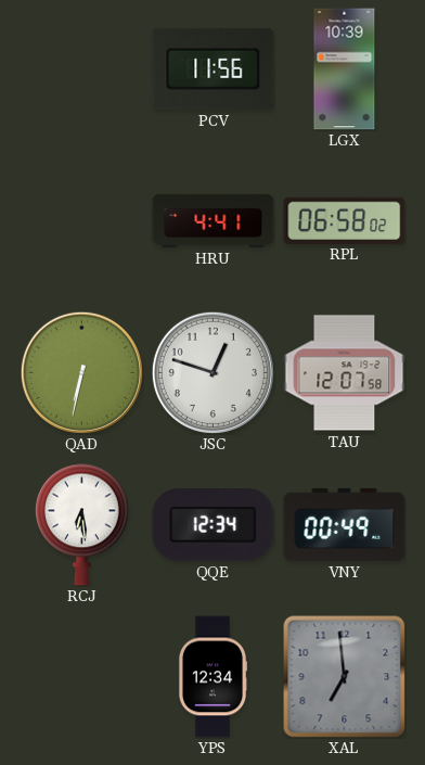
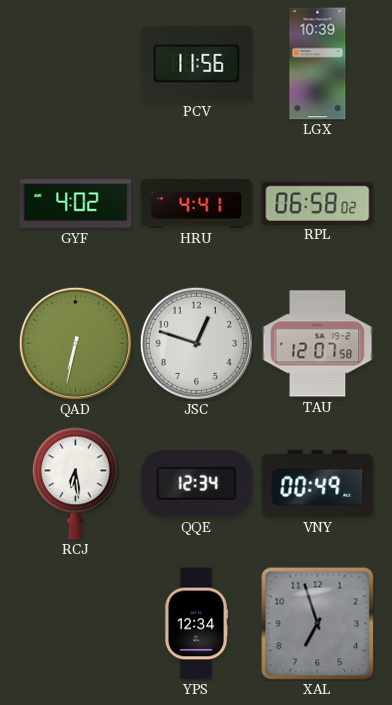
GYF: none -> 4:02
XAL: 6:59 -> 6:57
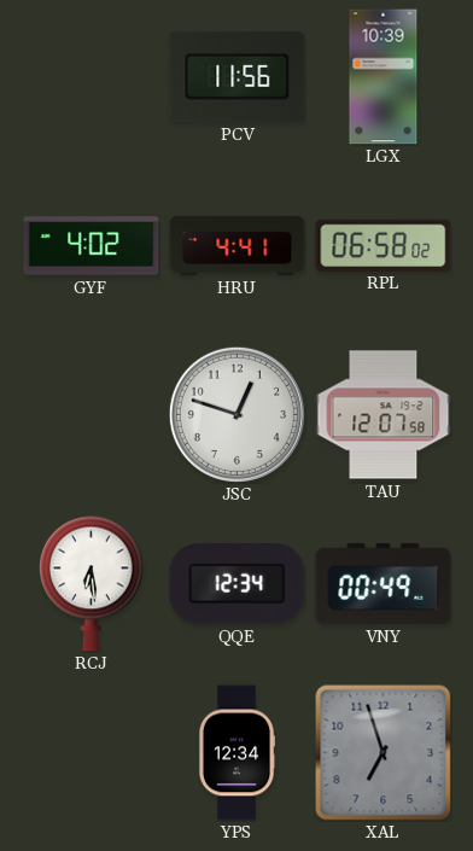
QAD: 6:32 -> none
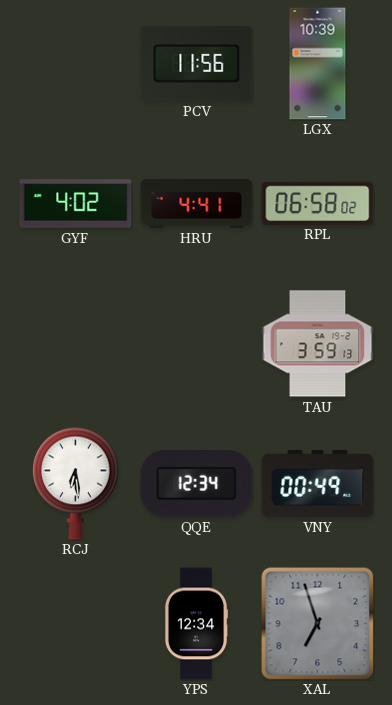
JSC: 12:48 -> none
TAU: 12:07 -> 3:59
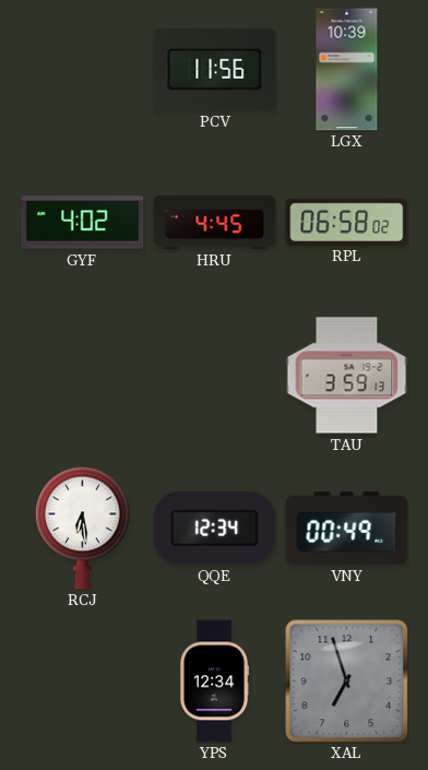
HRU: 4:41 -> 4:45
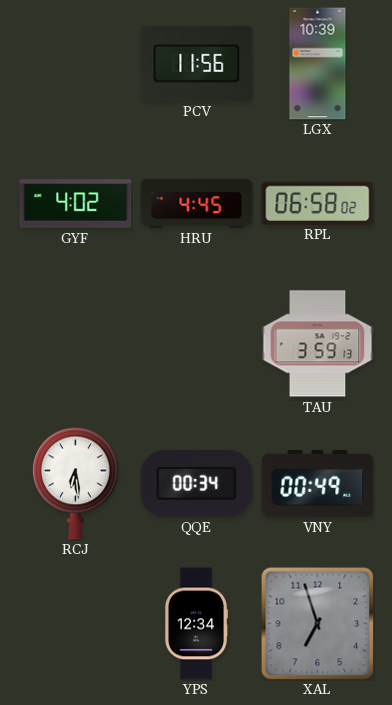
QQE: 12:34 -> 00:34
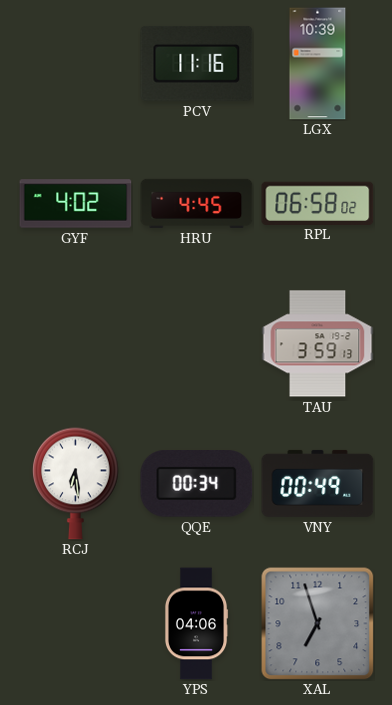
PCV: 11:56 -> 11:16
YPS: 12:34 -> 04:06
